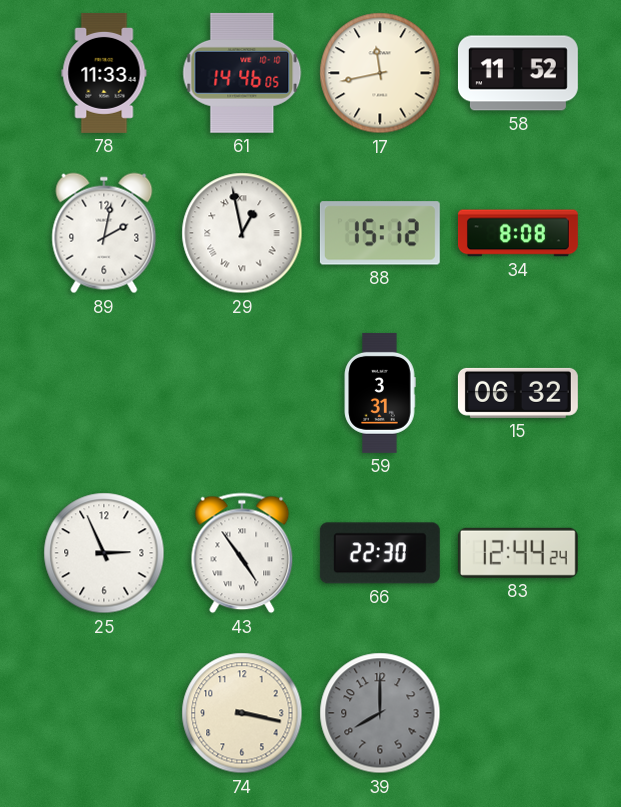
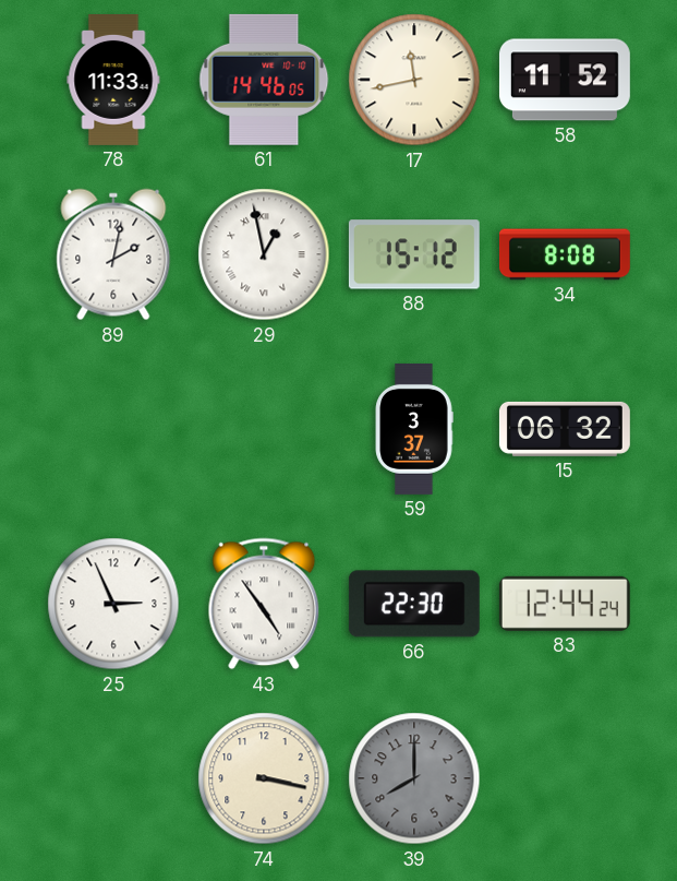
59: 3:31 -> 3:37
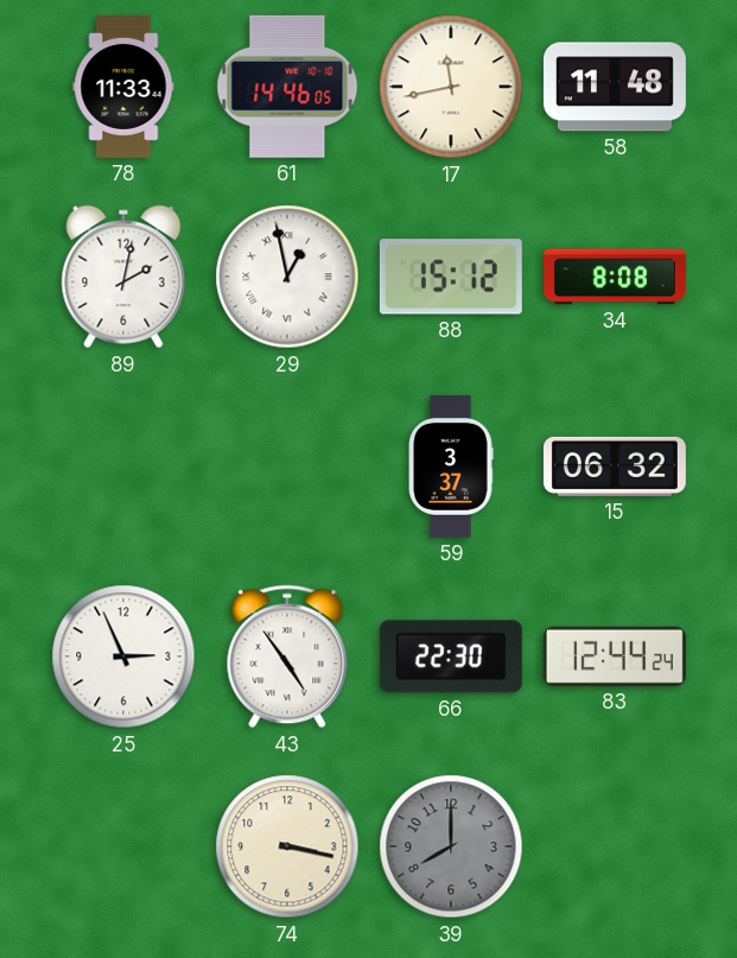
58: 11:52 -> 11:48
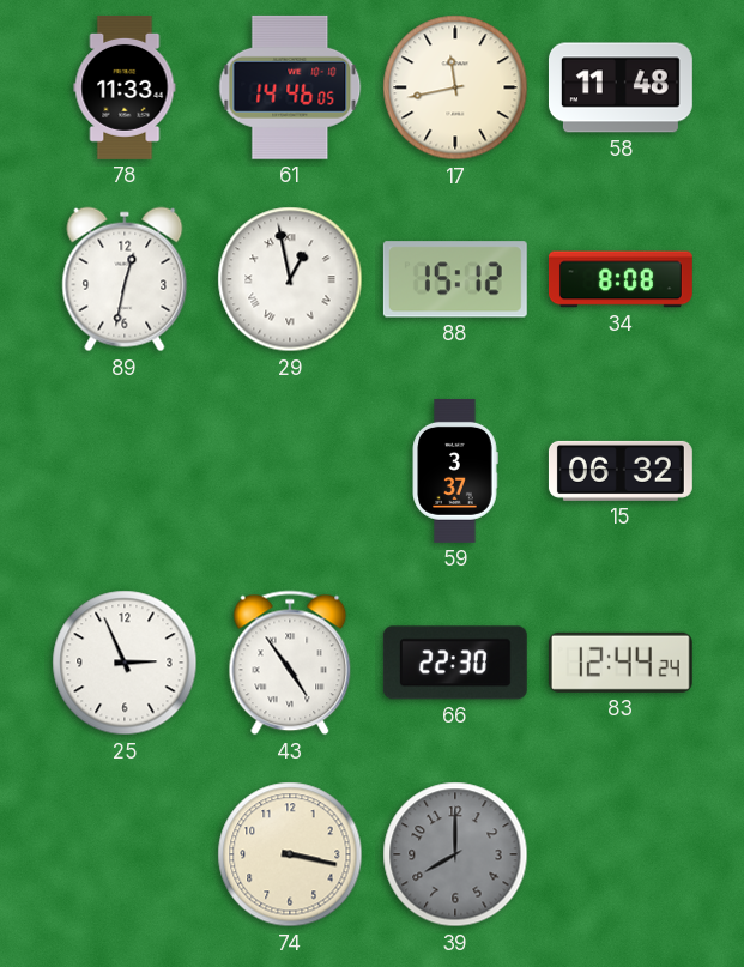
89: 2:02 -> 12:32
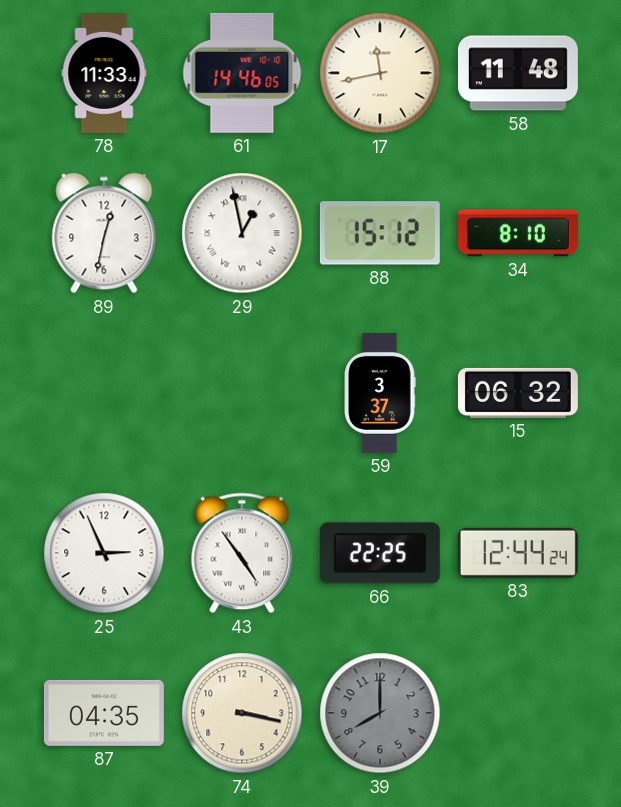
34: 8:08 -> 8:10
66: 22:30 -> 22:25
87: none -> 04:35
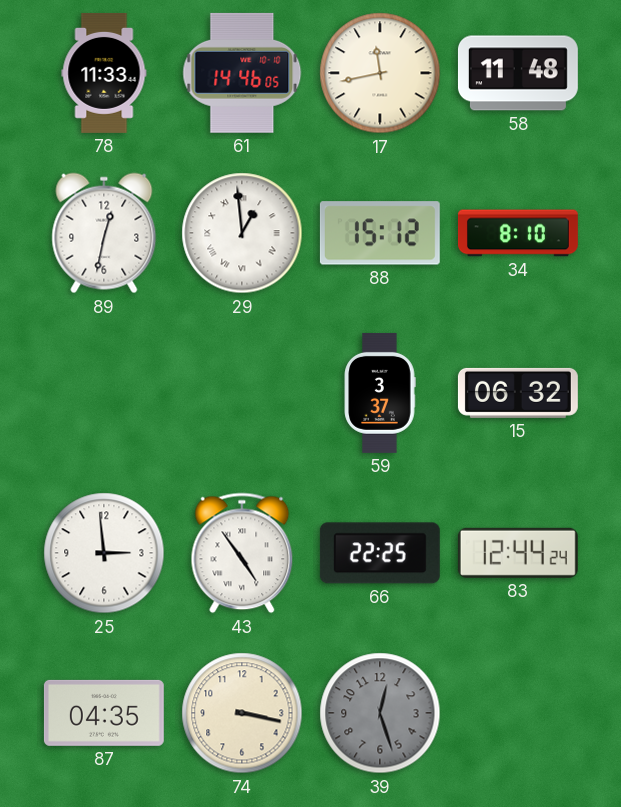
29: 12:58 -> 12:59
25: 2:56 -> 2:59
39: 8:00 -> 12:27
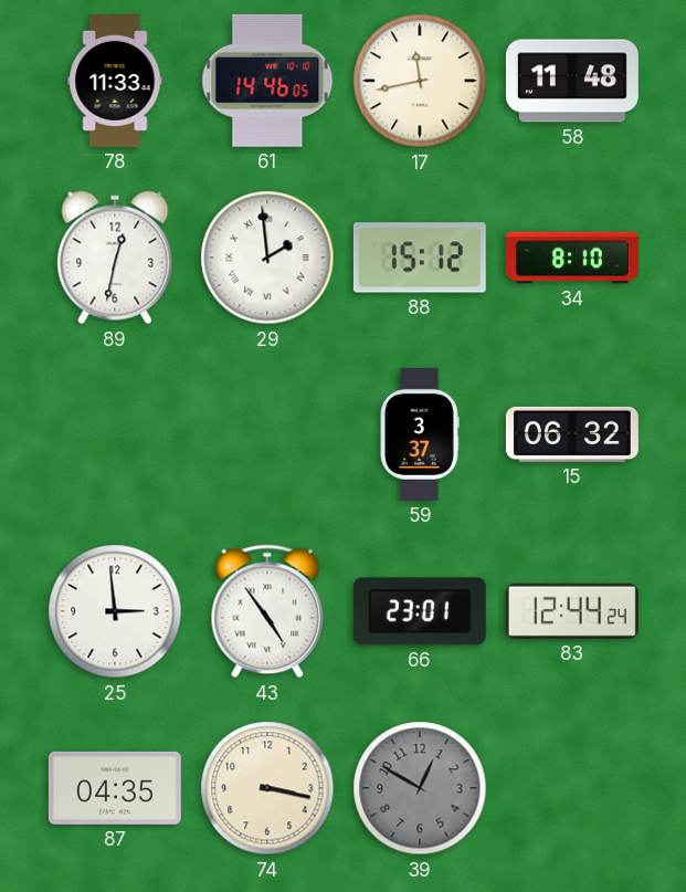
29: 12:59 -> 1:59
66: 22:25 -> 23:01
39: 12:27 -> 12:50
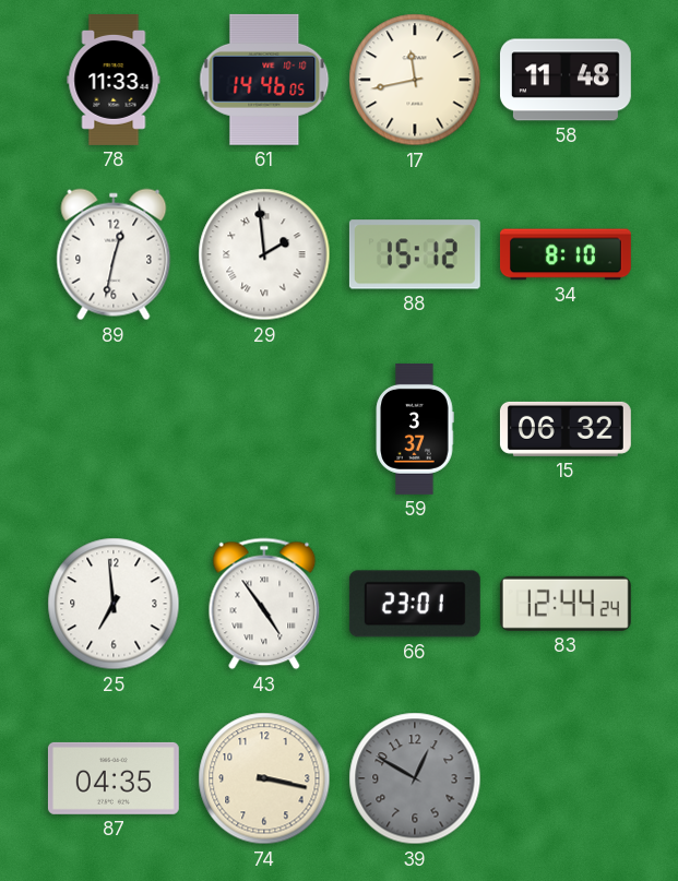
25: 2:59 -> 6:59
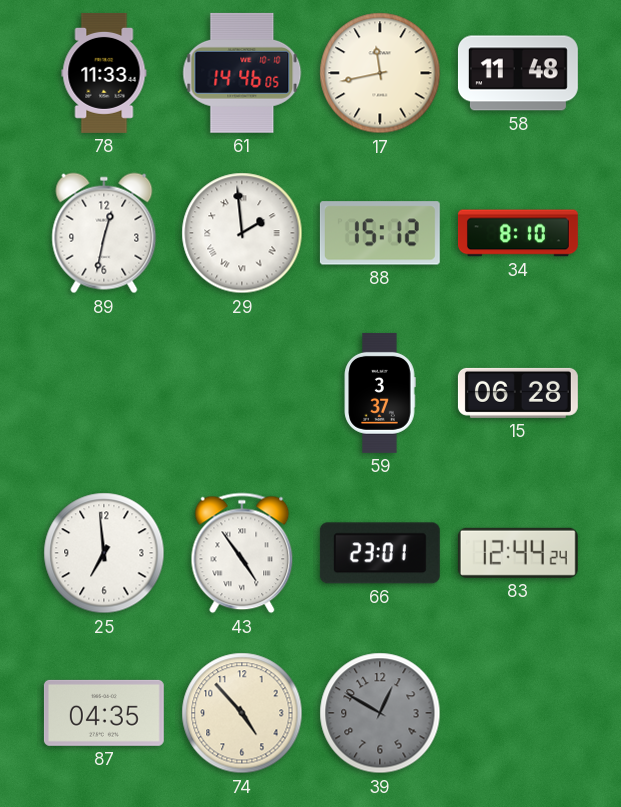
15: 06:32 -> 06:28
74: 3:17 -> 4:53
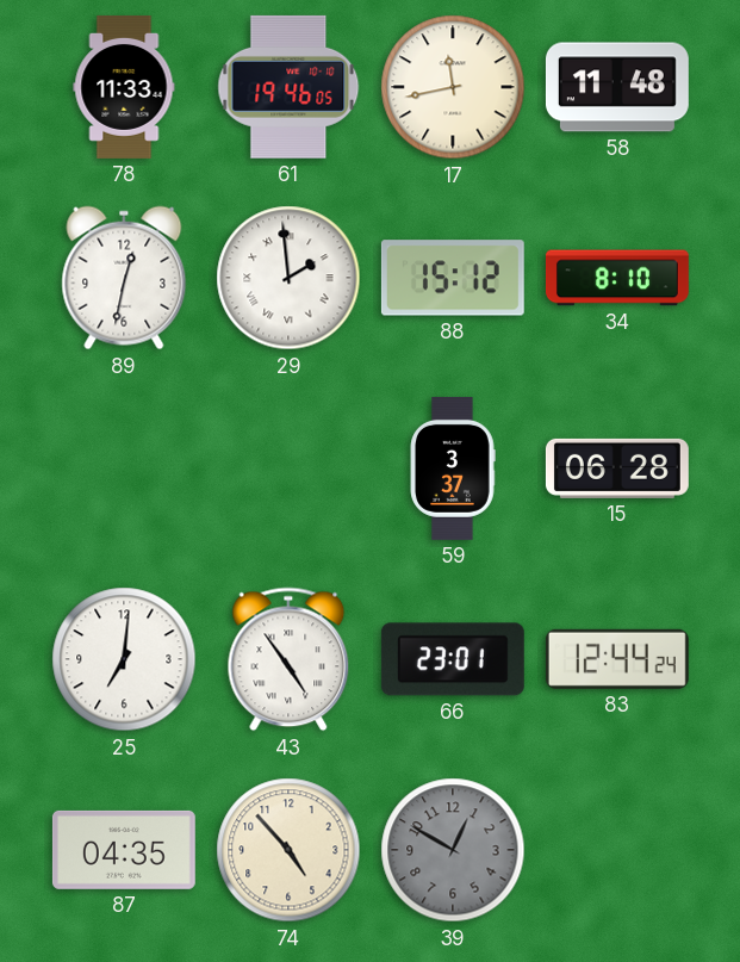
61: 14:46 -> 19:46
25: 6:59 -> 7:01
